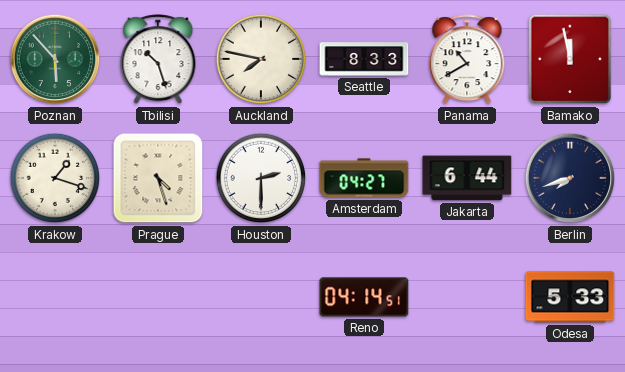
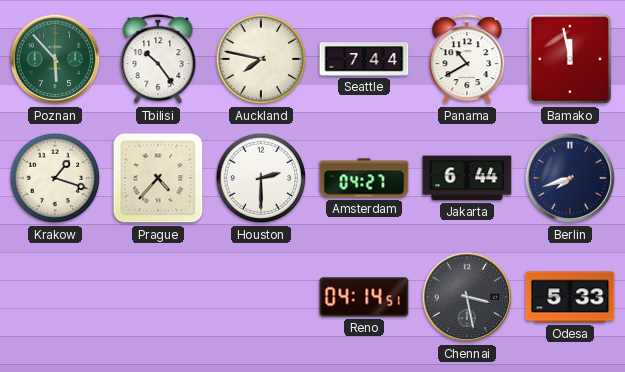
Tbilisi: 10:27 -> 10:24
Seattle: 8:33 -> 7:44
Prague: 4:27 -> 4:37
Chennai: none -> 3:28
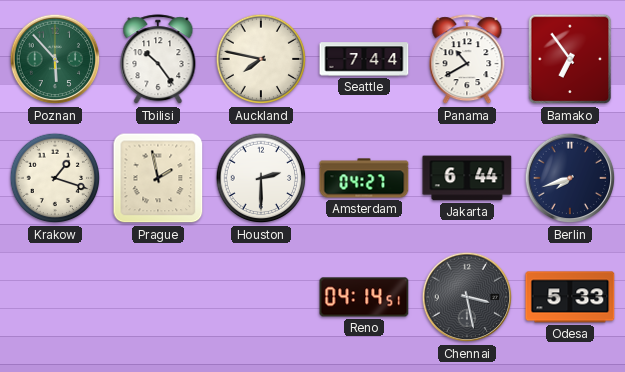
Bamako: 11:58 -> 6:54
Prague: 4:37 -> 1:58
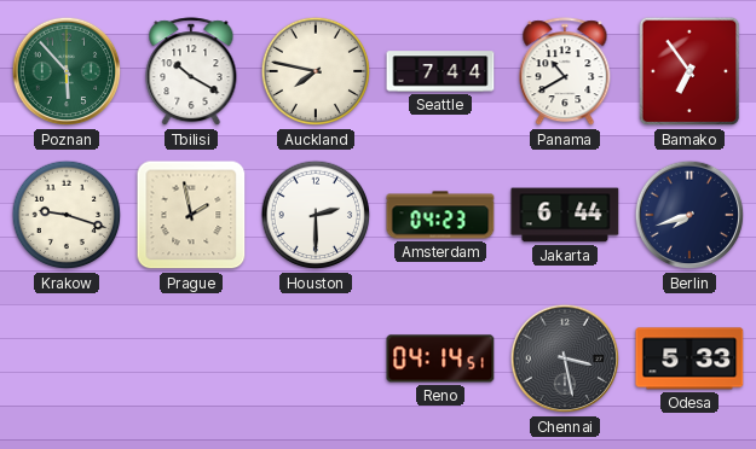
Tbilisi: 10:24 -> 10:20
Krakow: 1:18 -> 9:18
Amsterdam: 04:27 -> 04:23
